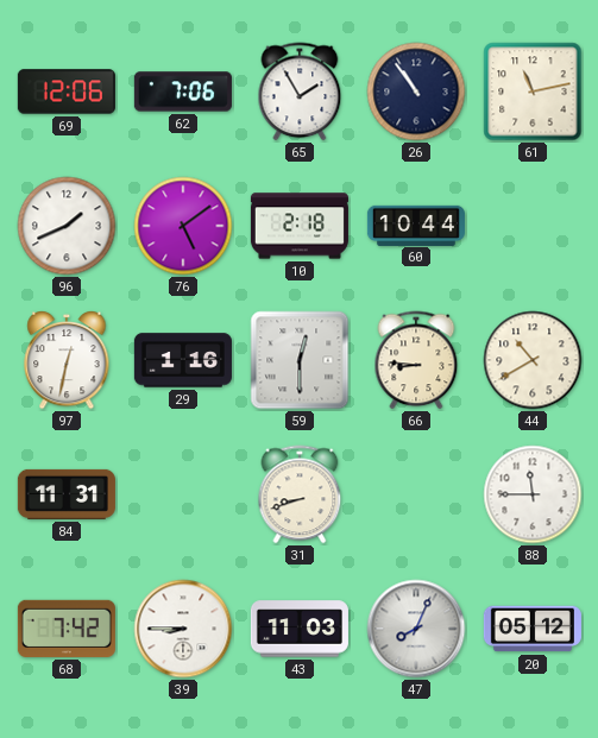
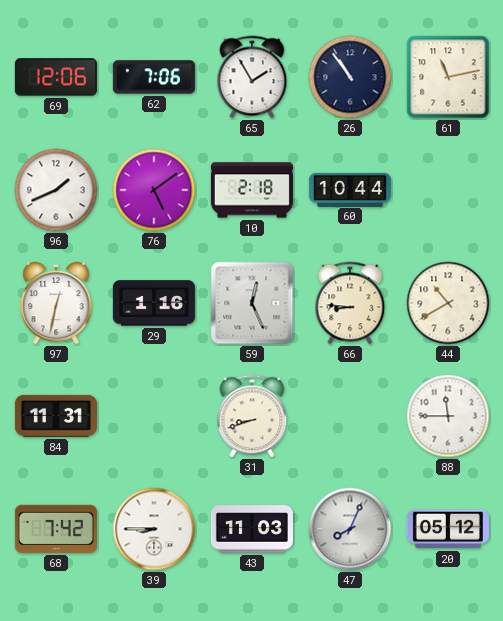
59: 12:30 -> 12:26
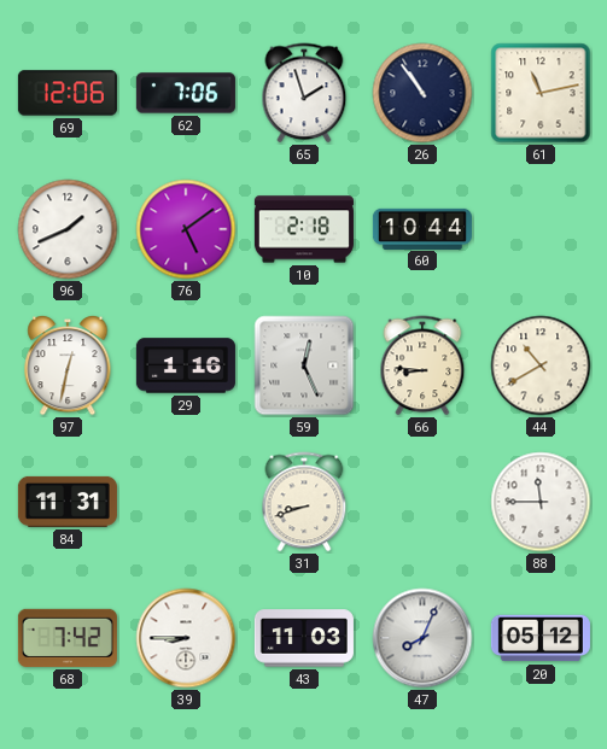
65: 1:55 -> 1:57
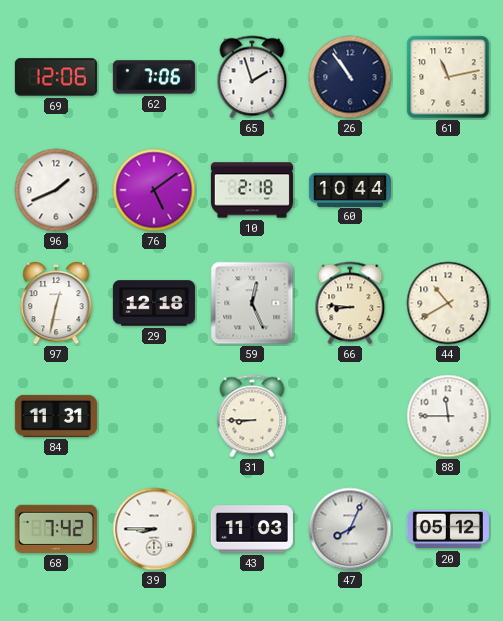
29: 1:16 -> 12:18
31: 8:42 -> 8:45
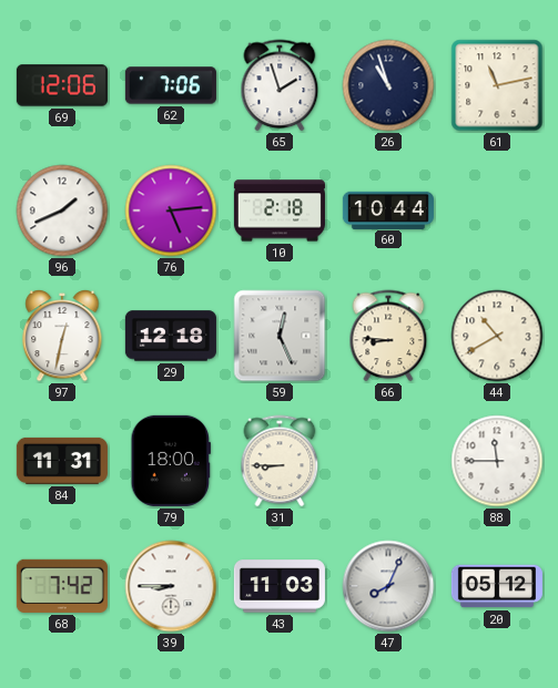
26: 10:54 -> 10:57
76: 5:09 -> 5:14
79: none -> 18:00
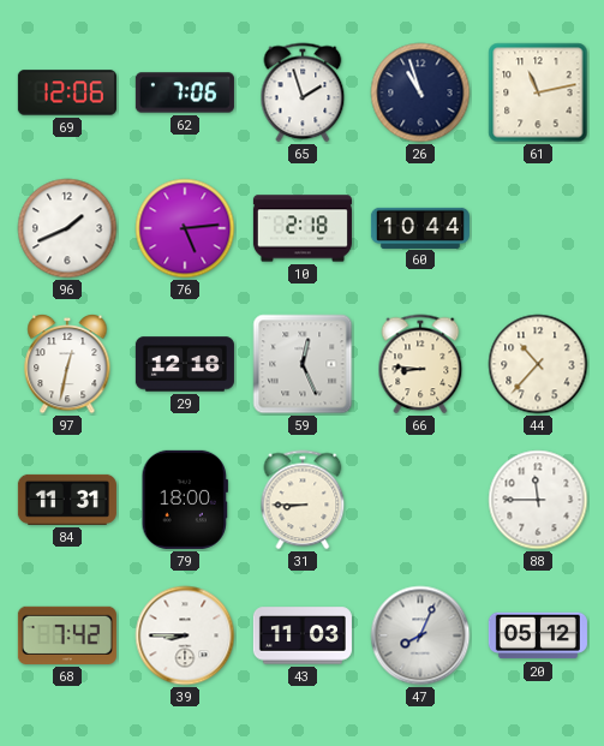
44: 10:40 -> 10:37
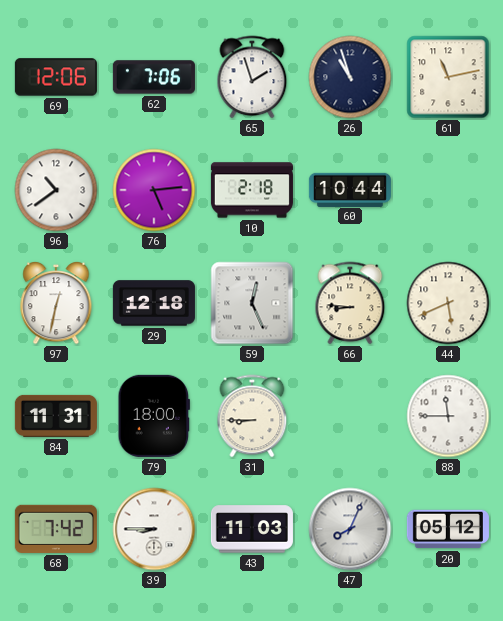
96: 1:41 -> 10:39
44: 10:37 -> 5:41
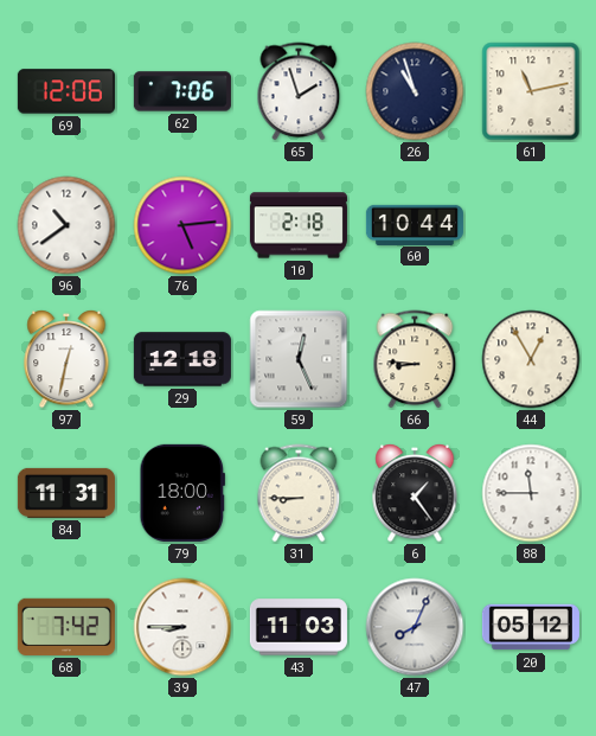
44: 5:41 -> 12:55
6: none -> 1:24
